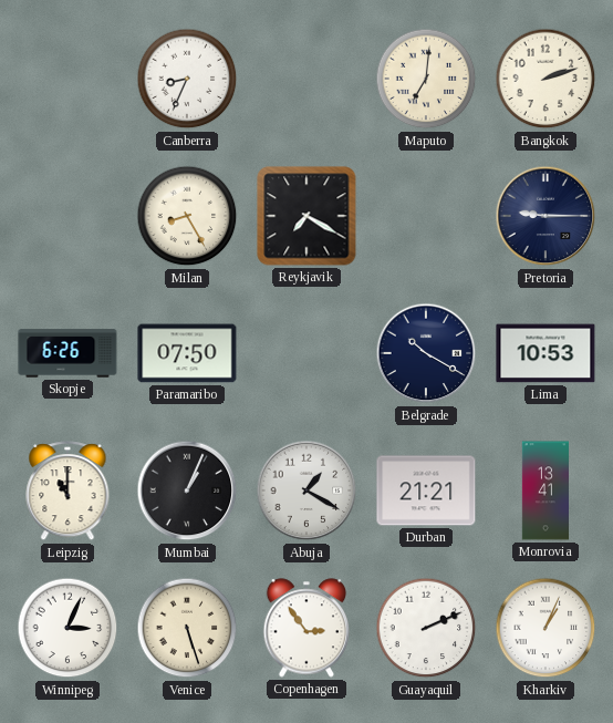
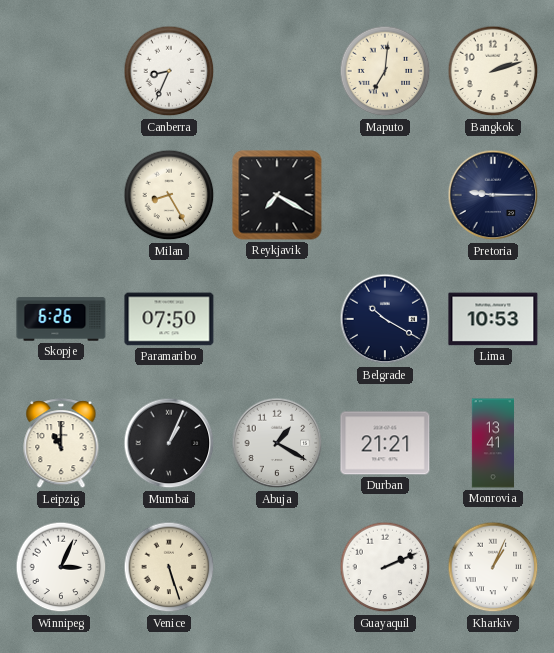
Copenhagen: 2:54 -> none
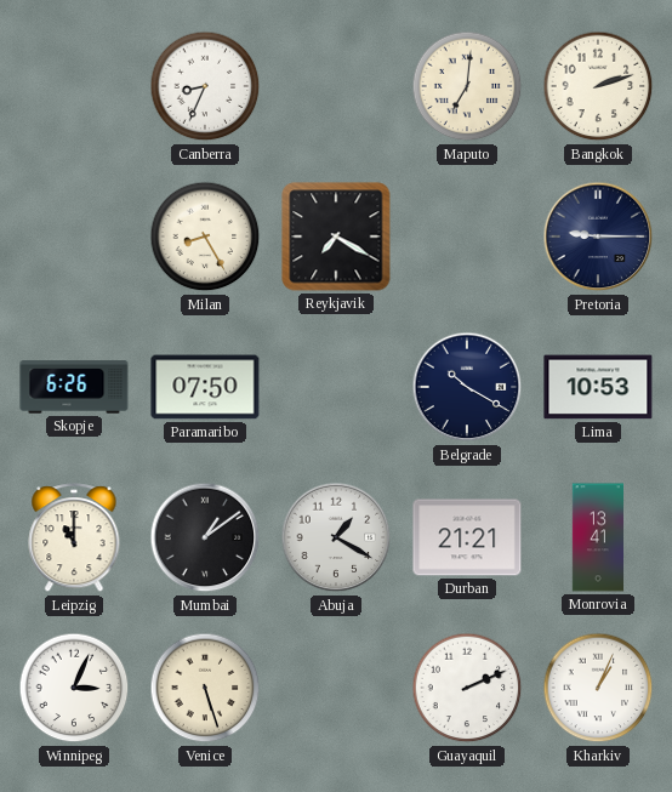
Mumbai: 1:04 -> 1:09
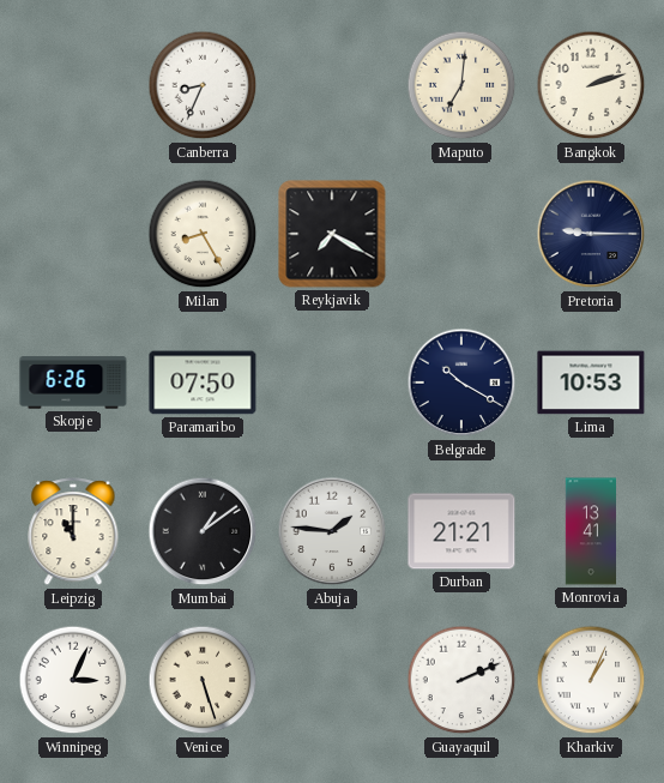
Abuja: 1:20 -> 1:46
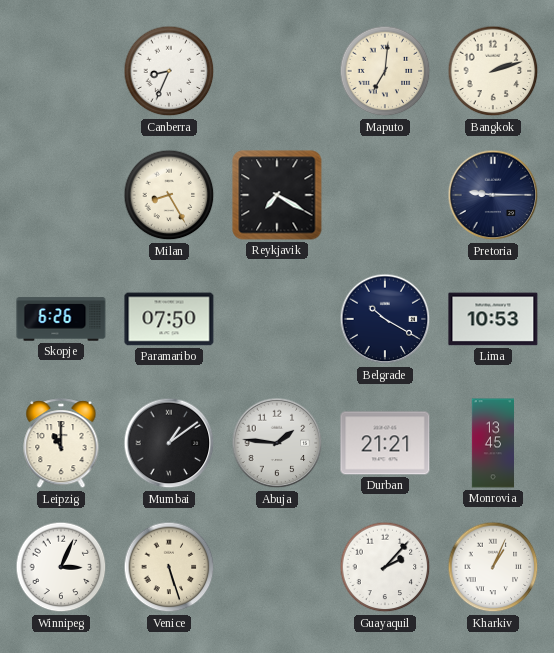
Monrovia: 13:41 -> 13:45
Guayaquil: 2:11 -> 2:07
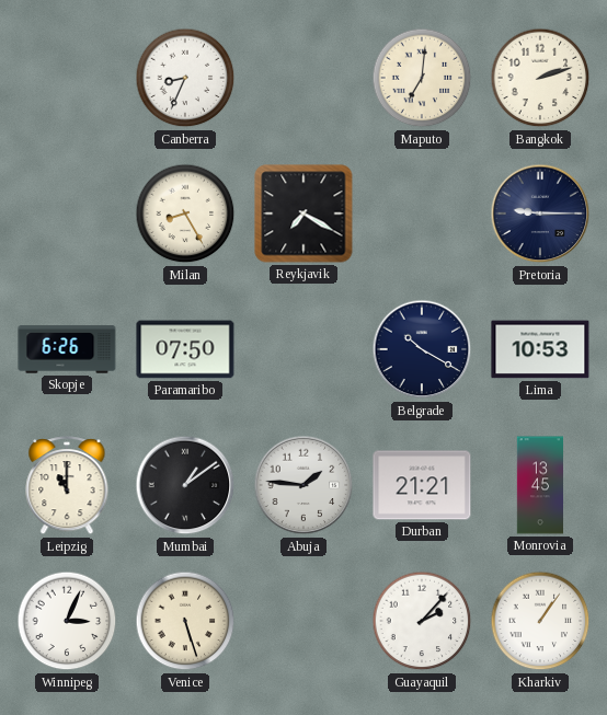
Kharkiv: 1:04 -> 1:06
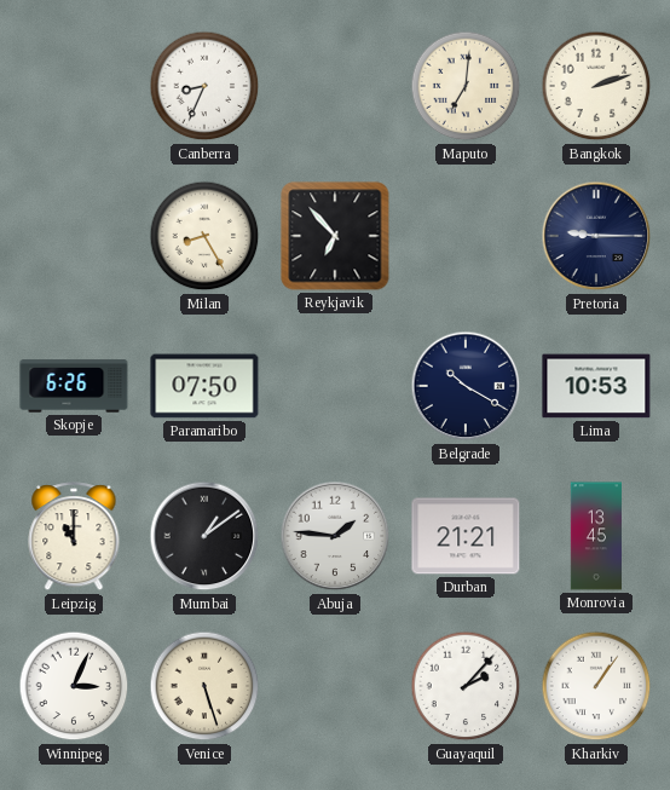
Reykjavik: 7:20 -> 6:53
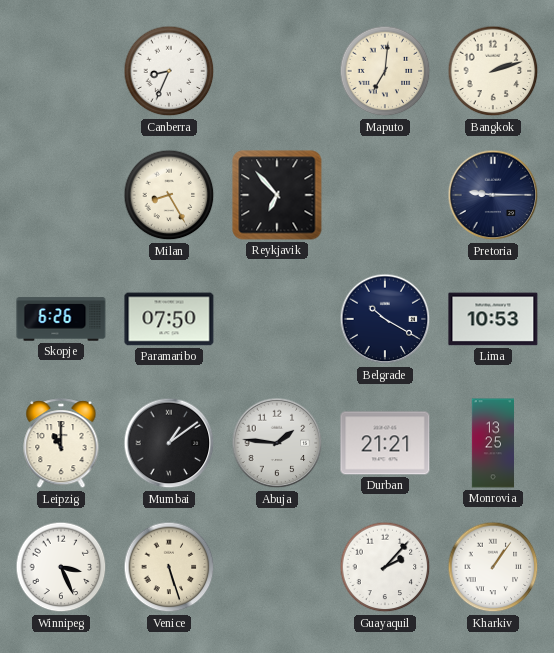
Monrovia: 13:45 -> 13:25
Winnipeg: 3:04 -> 3:26
